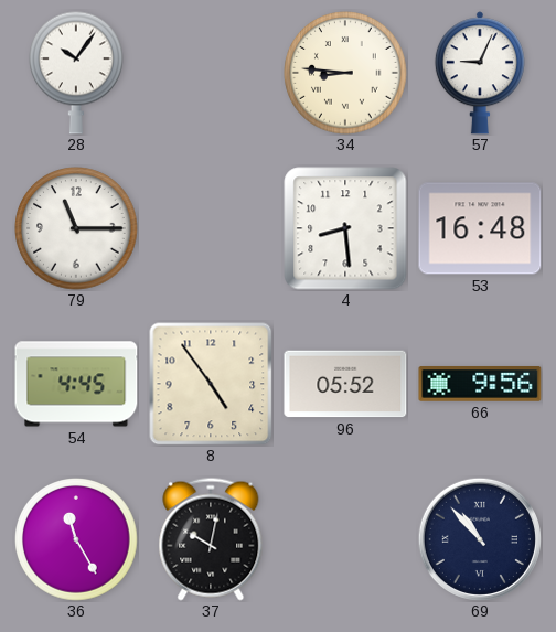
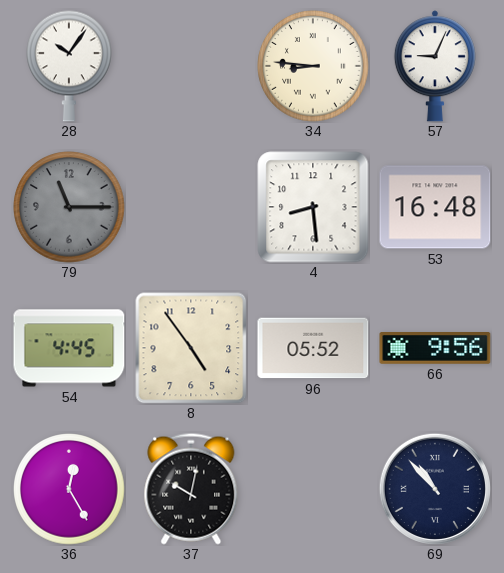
79 dial: white -> grey
36: 11:25 -> 12:25
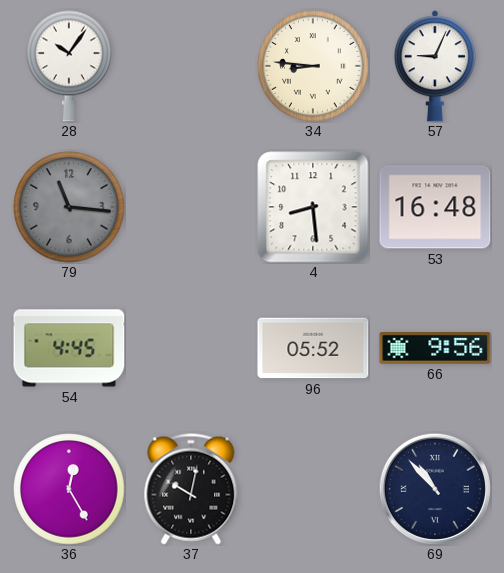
79: 11:15 -> 11:16
8: 4:54 -> none
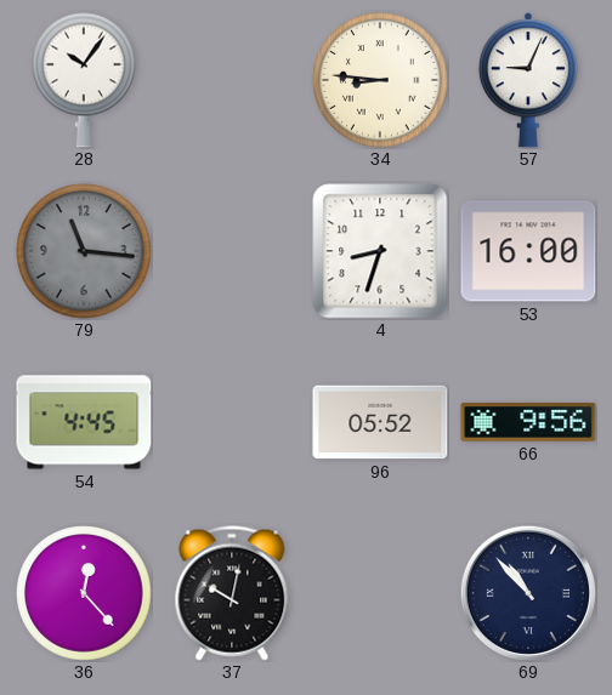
4: 8:29 -> 8:33
53: 16:48 -> 16:00
36: 12:25 -> 12:23
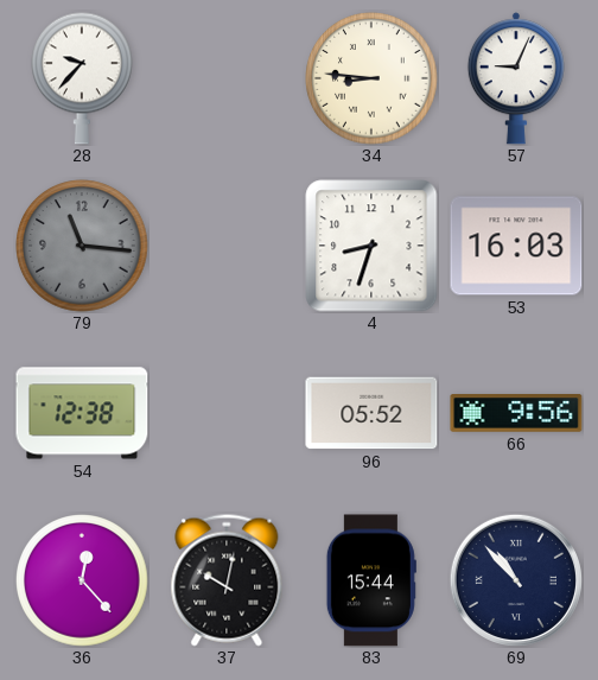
28: 10:06 -> 9:37
53: 16:00 -> 16:03
54: 4:45 -> 12:38
83: none -> 15:44
